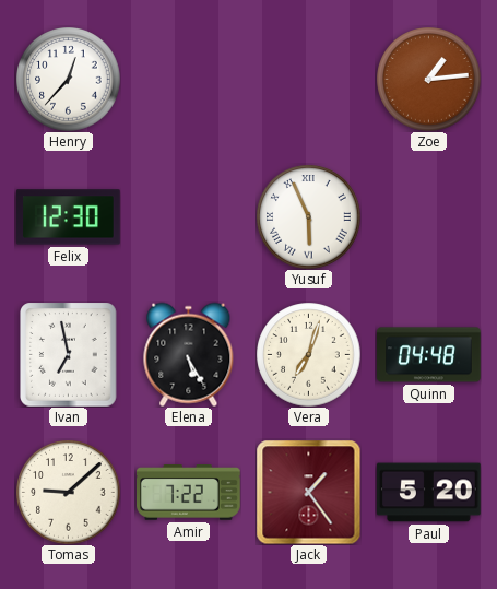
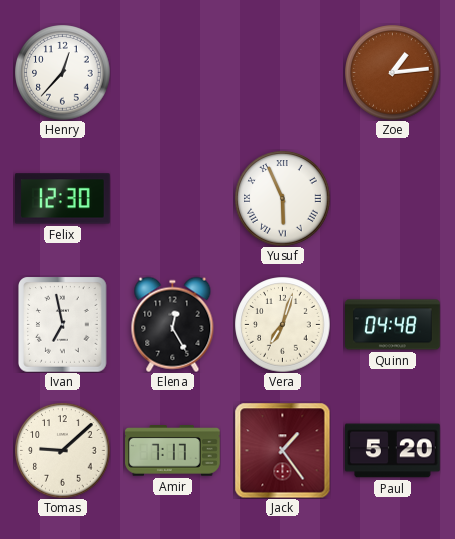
Elena: 5:25 -> 12:25
Amir: 7:22 -> 7:17
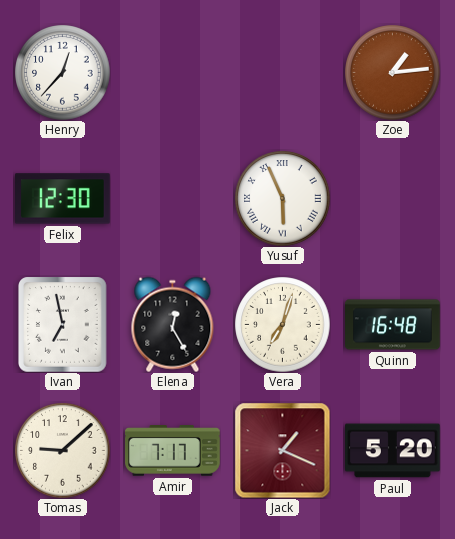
Quinn: 04:48 -> 16:48
Jack: 1:24 -> 1:19
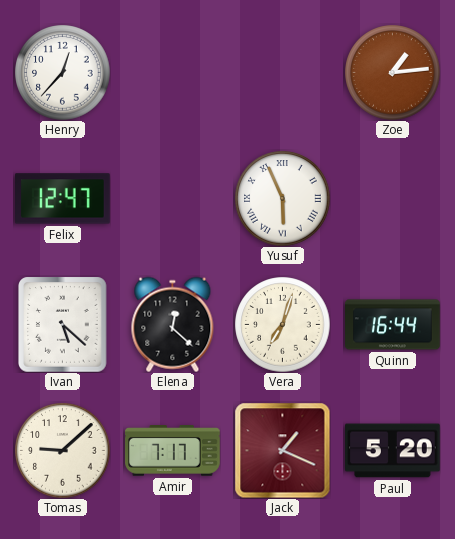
Felix: 12:30 -> 12:47
Ivan: 6:58 -> 5:22
Elena: 12:25 -> 12:22
Quinn: 16:48 -> 16:44
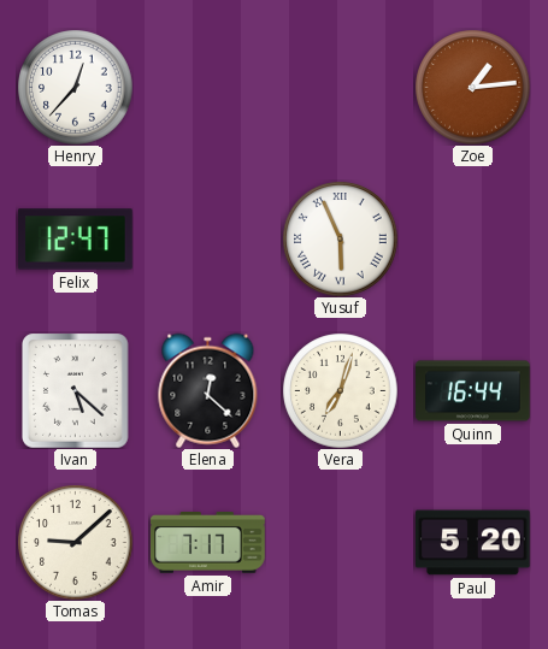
Jack: 1:19 -> none
